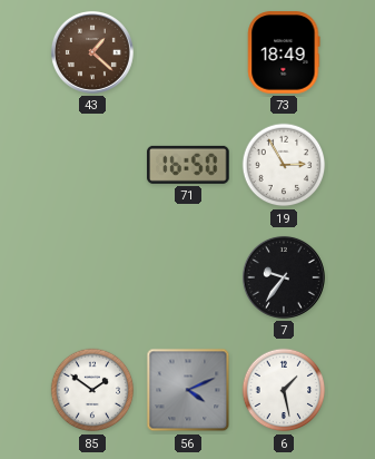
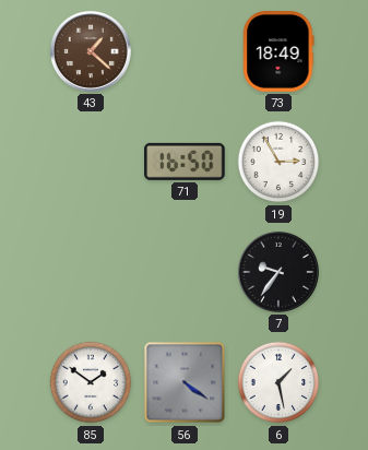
56: 4:11 -> 4:21
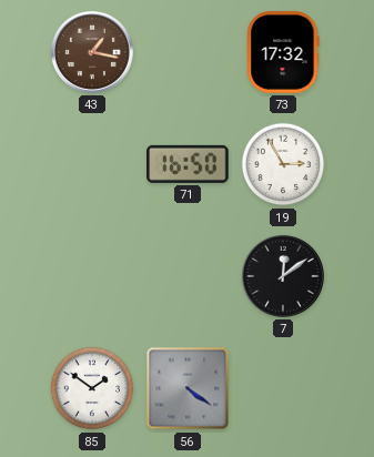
43: 1:22 -> 1:17
73: 18:49 -> 17:32
7: 9:36 -> 12:09
6: 1:28 -> none
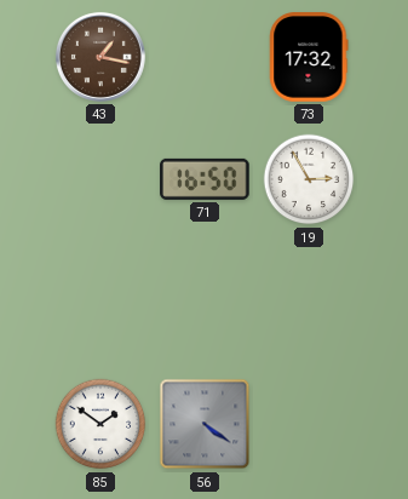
7: 12:09 -> none
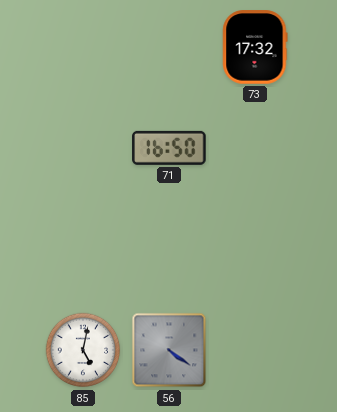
43: 1:17 -> none
19: 2:55 -> none
85: 1:51 -> 5:02
